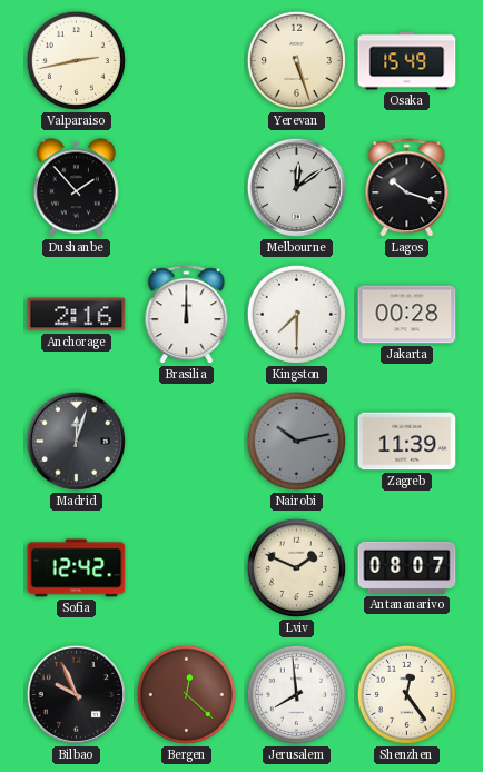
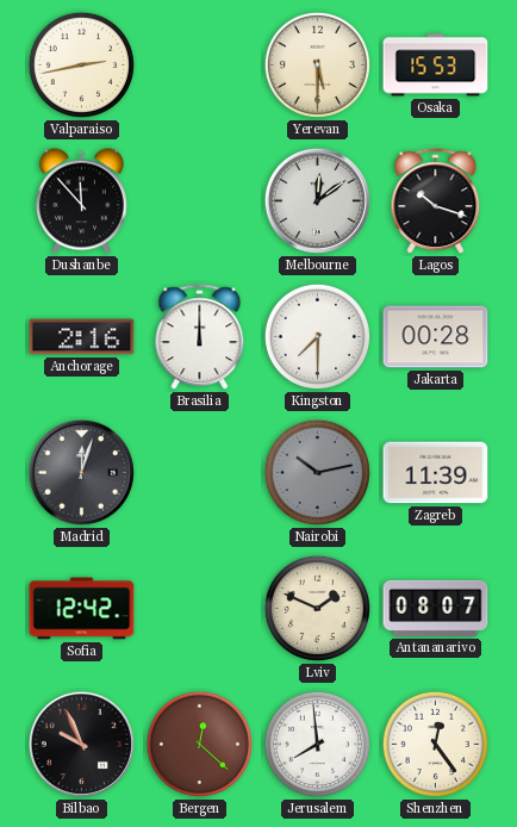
Yerevan: 5:27 -> 5:30
Osaka: 15:49 -> 15:53
Dushanbe: 1:53 -> 11:53
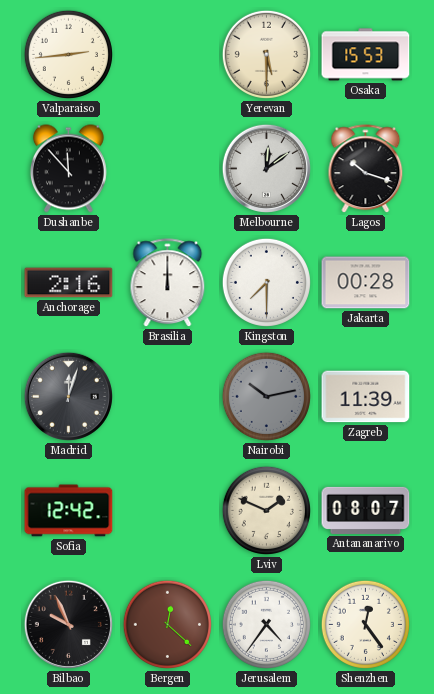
Valparaiso: 2:43 -> 2:44
Jerusalem: 7:59 -> 4:36
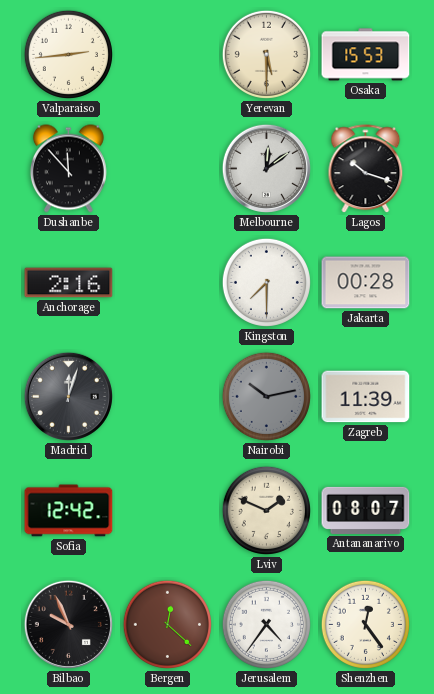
Brasilia: 12:00 -> none
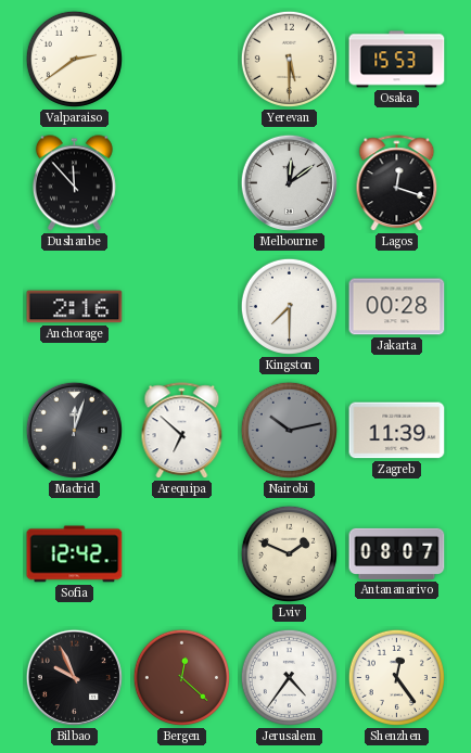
Valparaiso: 2:44 -> 2:39
Lagos: 10:18 -> 12:18
Arequipa: none -> 6:52
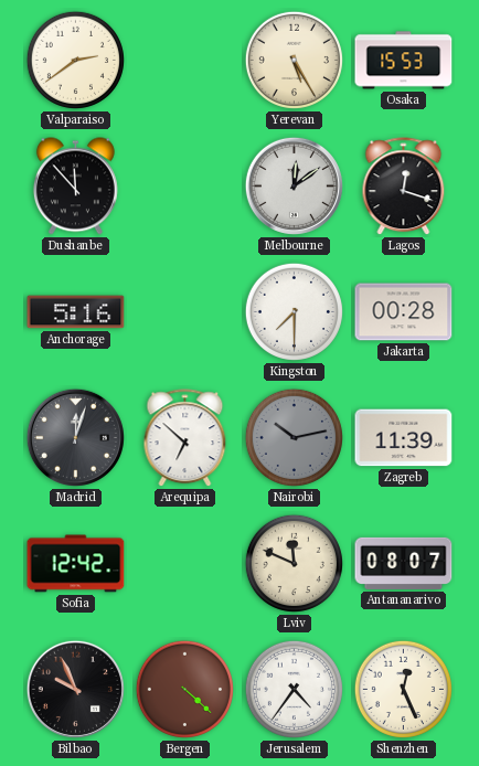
Yerevan: 5:30 -> 5:25
Anchorage: 2:16 -> 5:16
Lviv: 1:49 -> 11:49
Bergen: 12:22 -> 4:22
Shenzhen: 12:24 -> 12:26
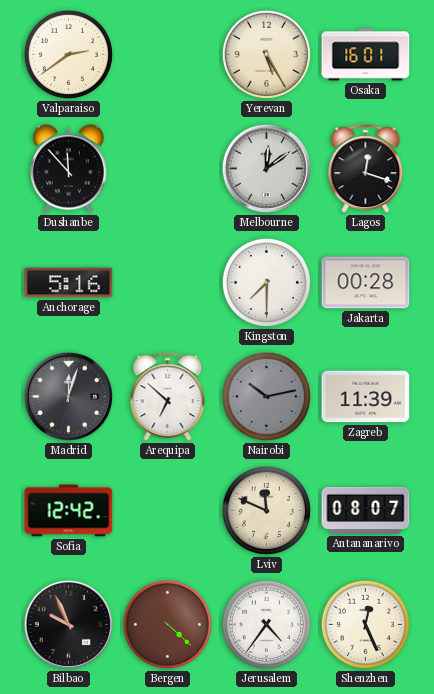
Osaka: 15:53 -> 16:01
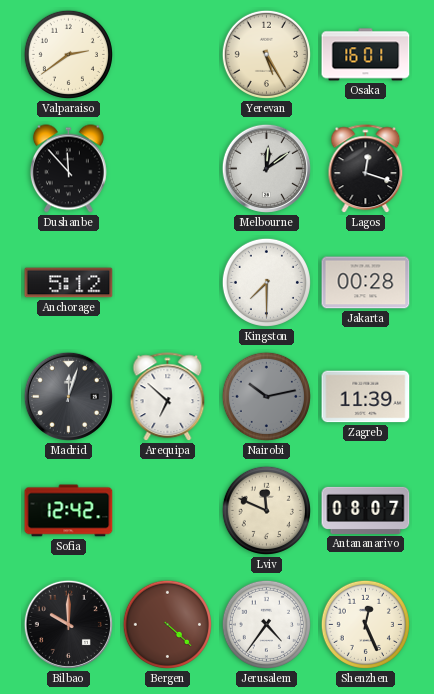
Anchorage: 5:16 -> 5:12
Bilbao: 9:56 -> 10:00
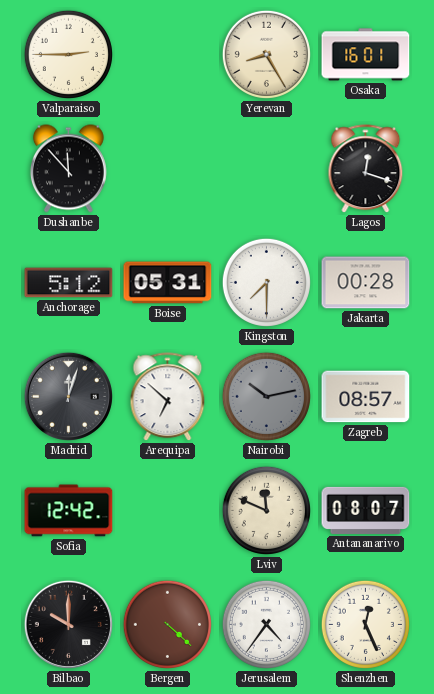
Valparaiso: 2:39 -> 2:45
Yerevan: 5:25 -> 8:25
Melbourne: 12:09 -> none
Boise: none -> 05:31
Zagreb: 11:39 -> 08:57
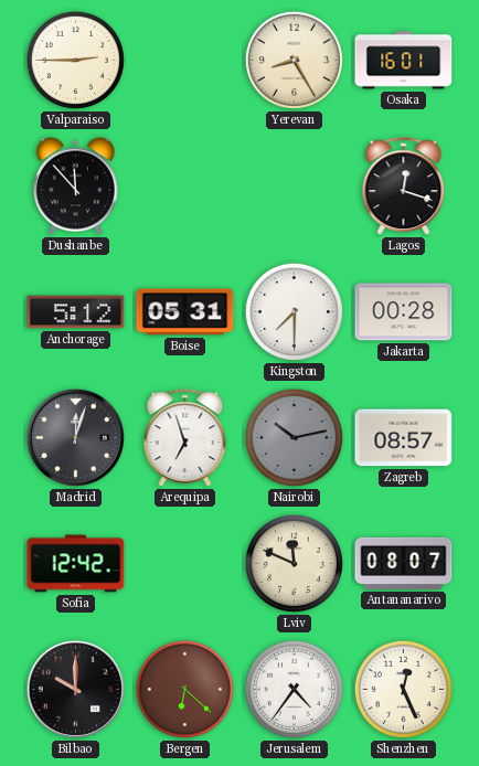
Arequipa: 6:52 -> 6:57
Bergen: 4:22 -> 6:22
